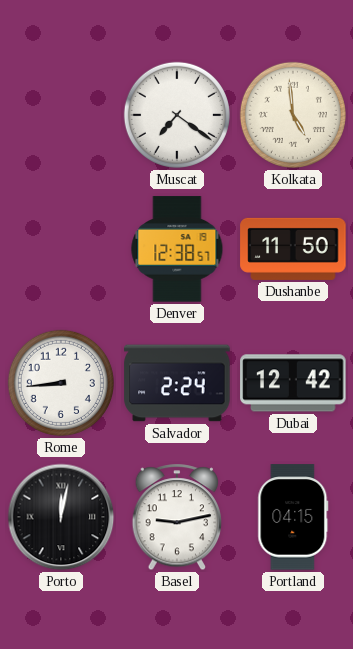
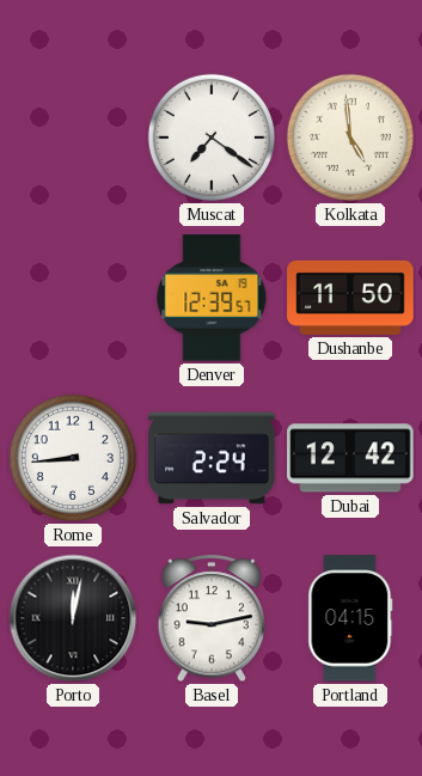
Denver: 12:38 -> 12:39
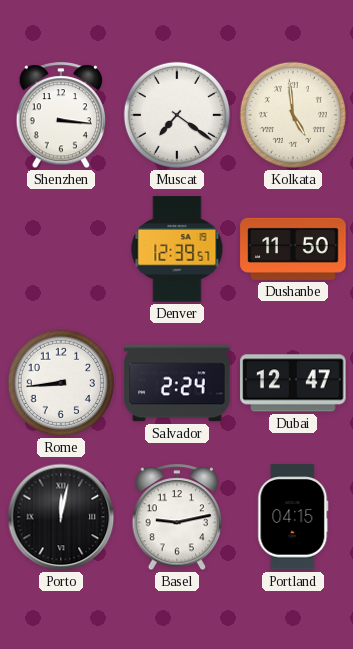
Shenzhen: none -> 3:16
Dubai: 12:42 -> 12:47
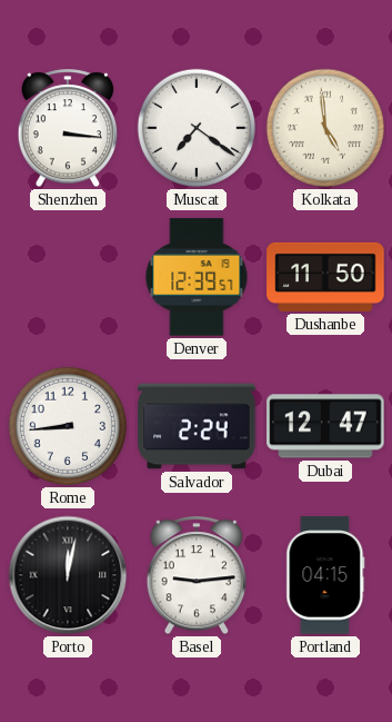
Basel: 9:13 -> 9:14
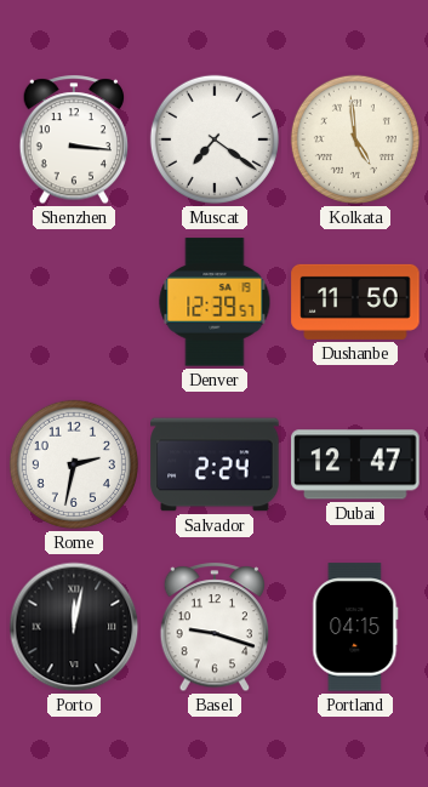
Rome: 8:44 -> 2:32
Basel: 9:14 -> 9:18
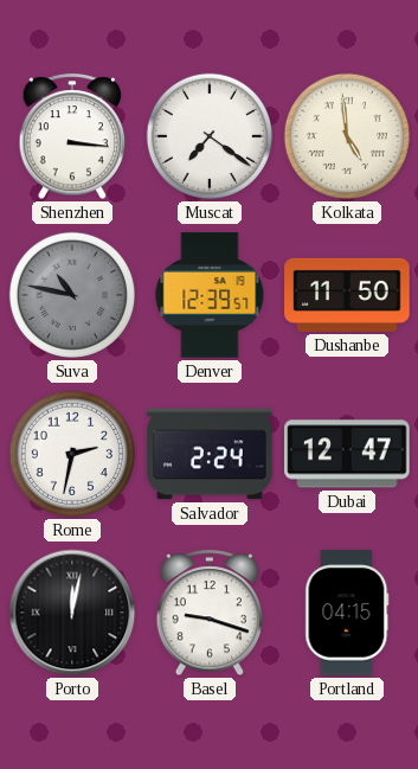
Suva: none -> 10:47
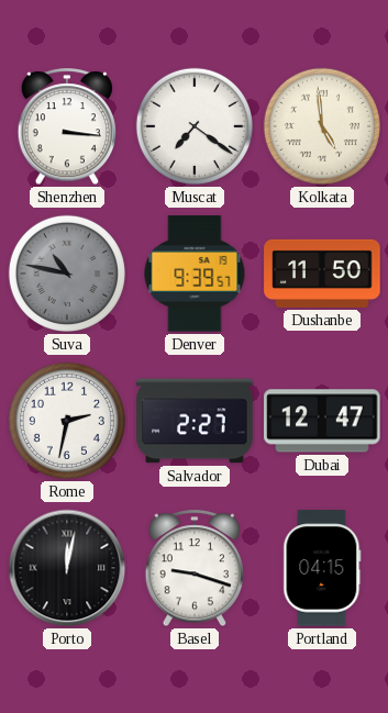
Denver: 12:39 -> 9:39
Salvador: 2:24 -> 2:27
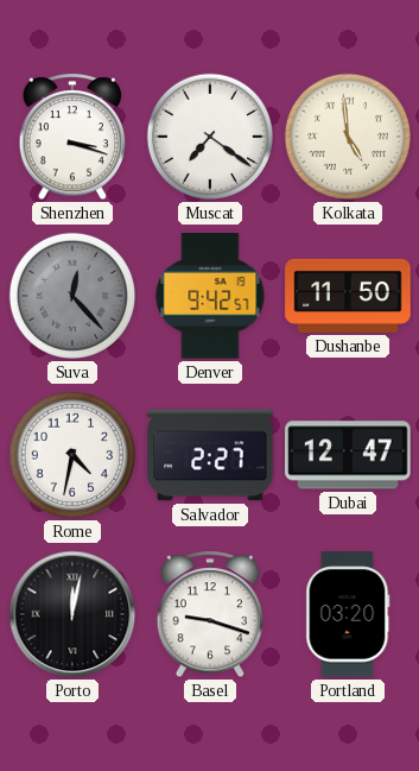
Shenzhen: 3:16 -> 3:18
Suva: 10:47 -> 12:23
Denver: 9:39 -> 9:42
Rome: 2:32 -> 4:32
Portland: 04:15 -> 03:20
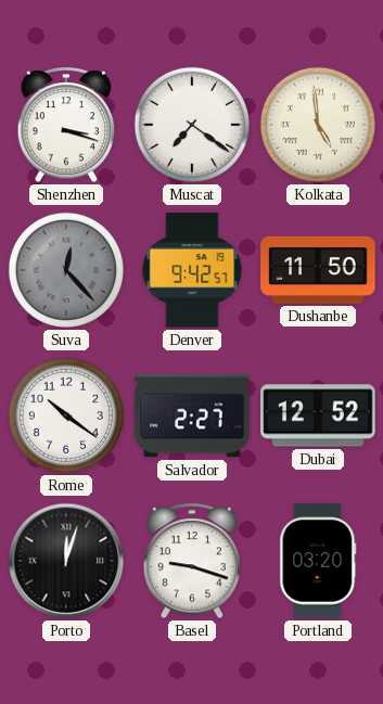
Rome: 4:32 -> 10:21
Dubai: 12:47 -> 12:52
Porto: 12:02 -> 12:03
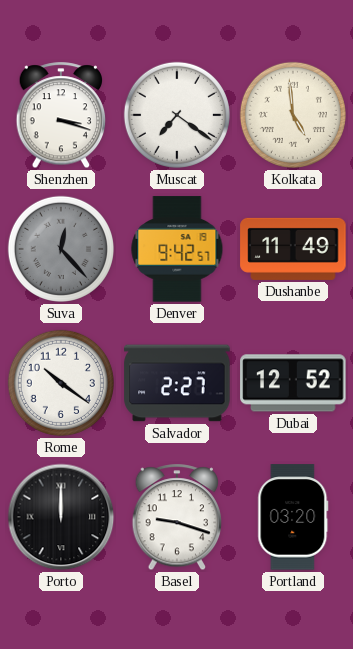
Dushanbe: 11:50 -> 11:49
Porto: 12:03 -> 12:00
